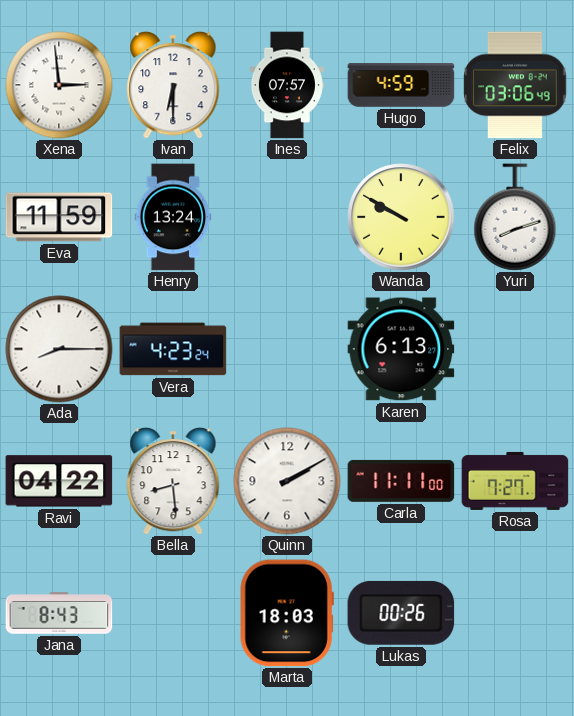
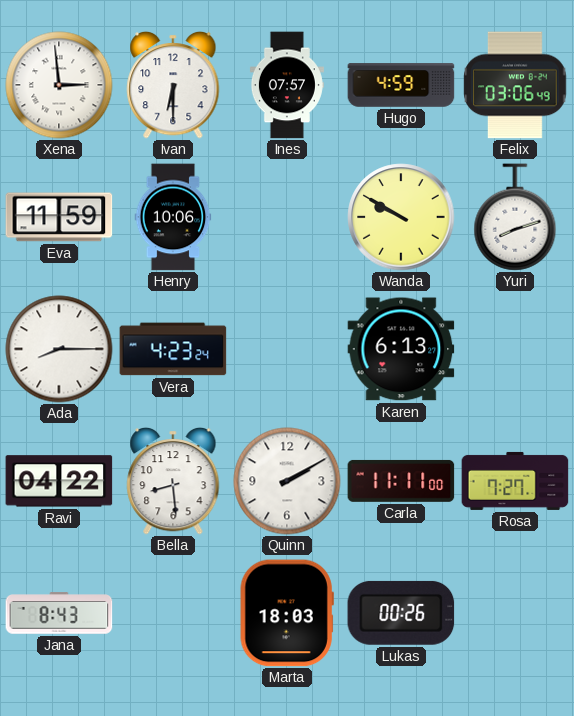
Henry: 13:24 -> 10:06
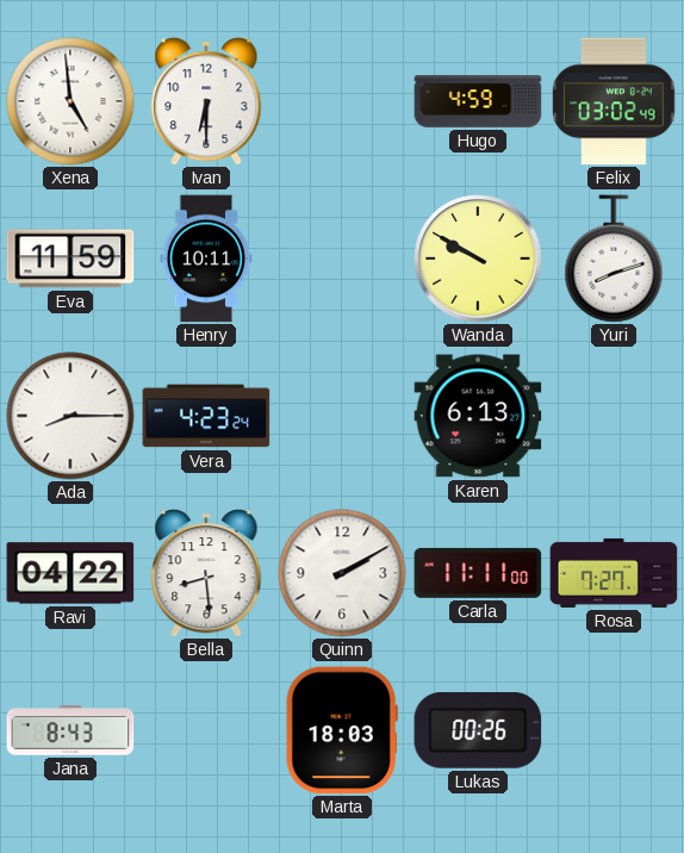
Xena: 2:59 -> 4:59
Ines: 07:57 -> none
Felix: 03:06 -> 03:02
Henry: 10:06 -> 10:11
